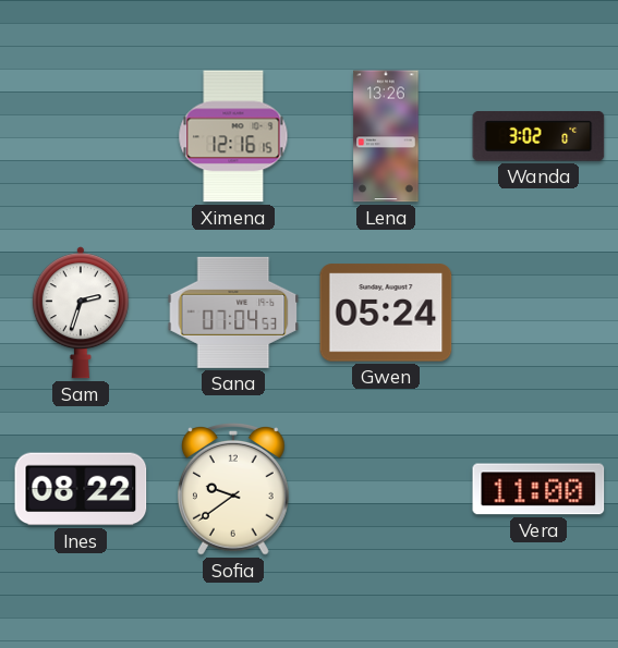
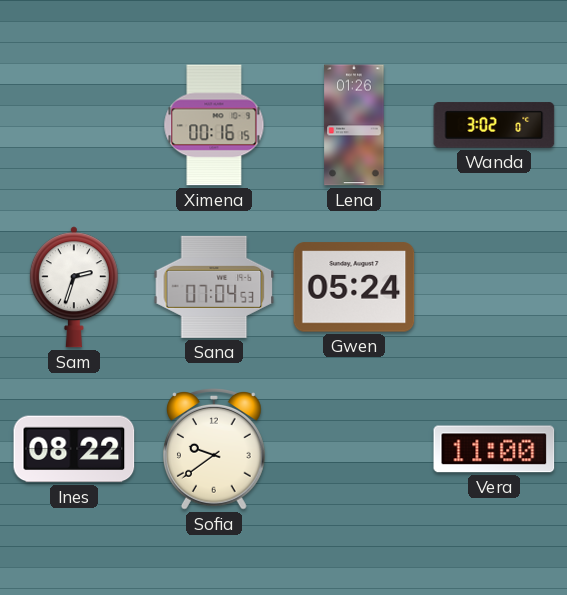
Ximena: 12:16 -> 00:16
Lena: 13:26 -> 01:26
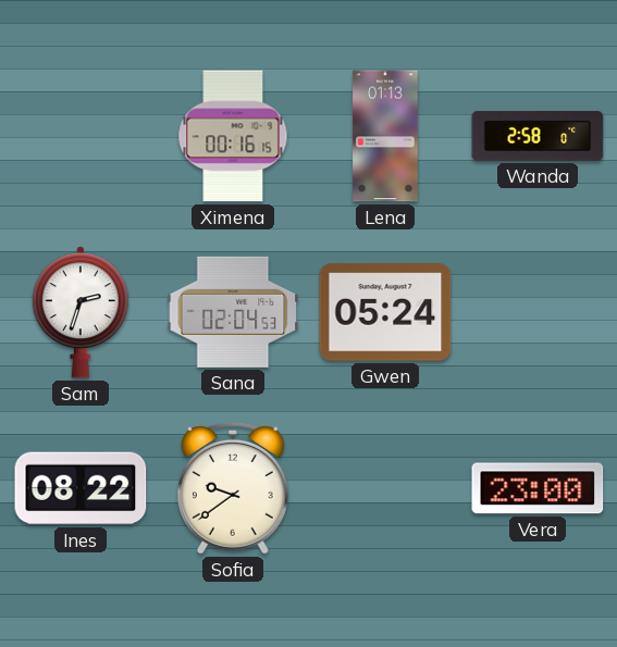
Lena: 01:26 -> 01:13
Wanda: 3:02 -> 2:58
Sana: 07:04 -> 02:04
Vera: 11:00 -> 23:00
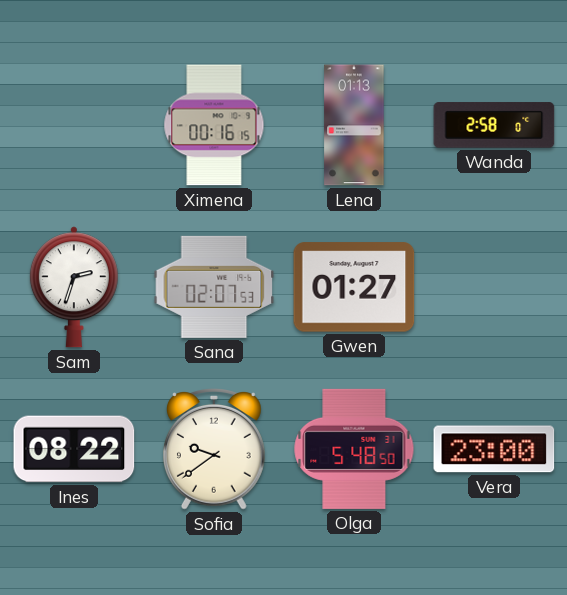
Sana: 02:04 -> 02:07
Gwen: 05:24 -> 01:27
Olga: none -> 5:48
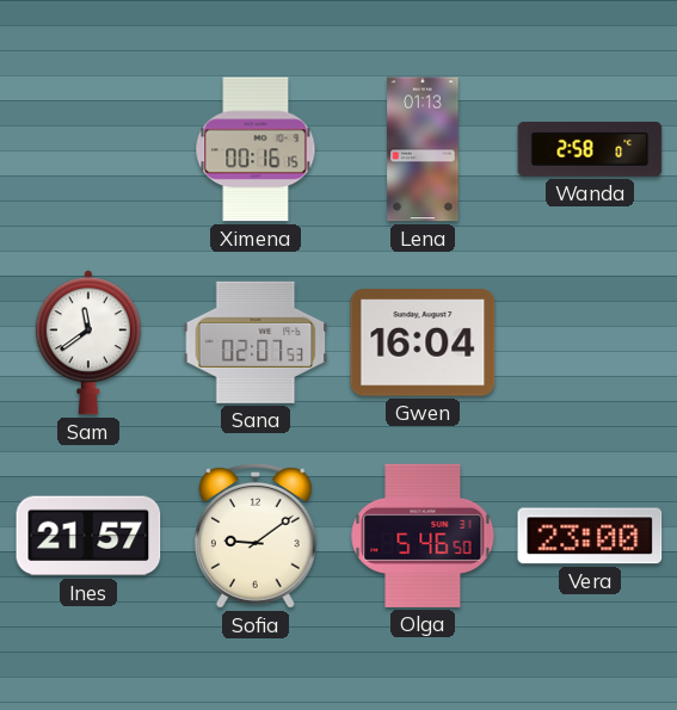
Sam: 2:33 -> 11:39
Gwen: 01:27 -> 16:04
Ines: 08:22 -> 21:57
Sofia: 9:39 -> 9:09
Olga: 5:48 -> 5:46
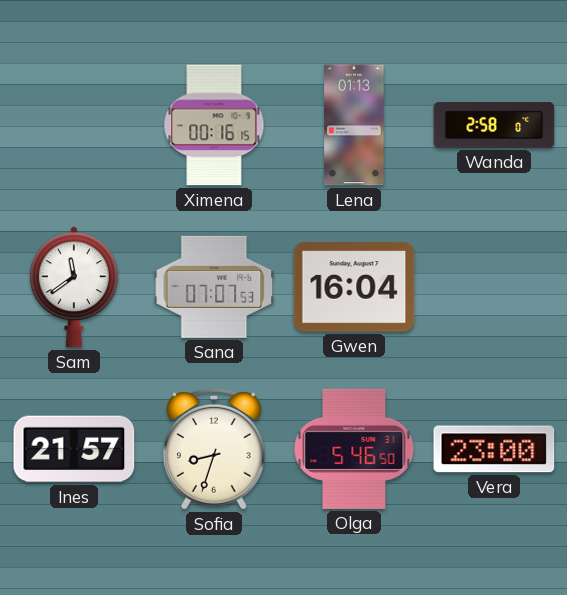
Sana: 02:07 -> 07:07
Sofia: 9:09 -> 8:33
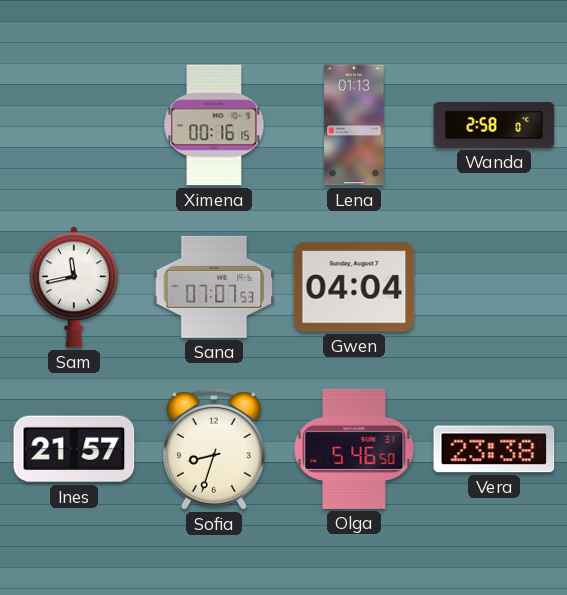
Sam: 11:39 -> 11:43
Gwen: 16:04 -> 04:04
Vera: 23:00 -> 23:38
